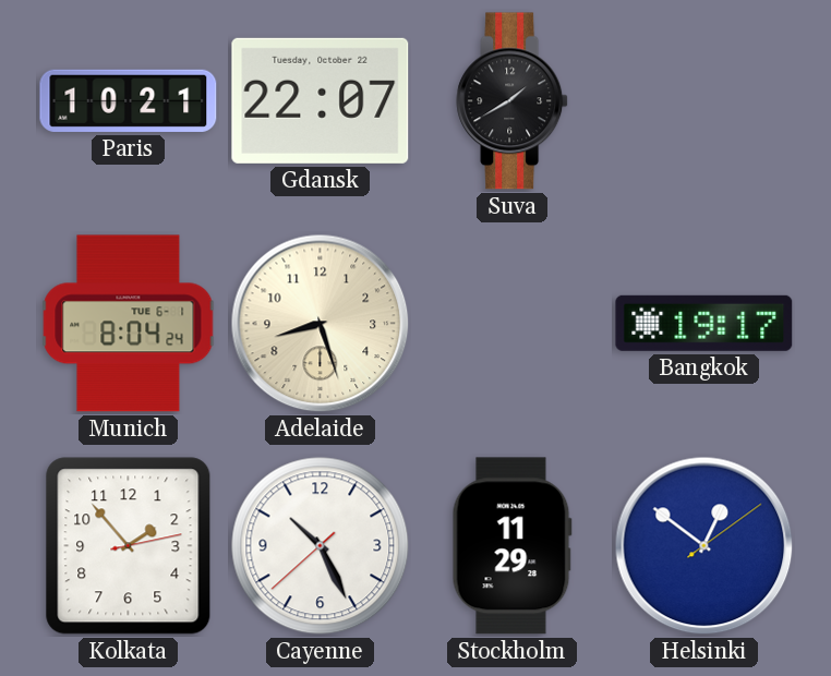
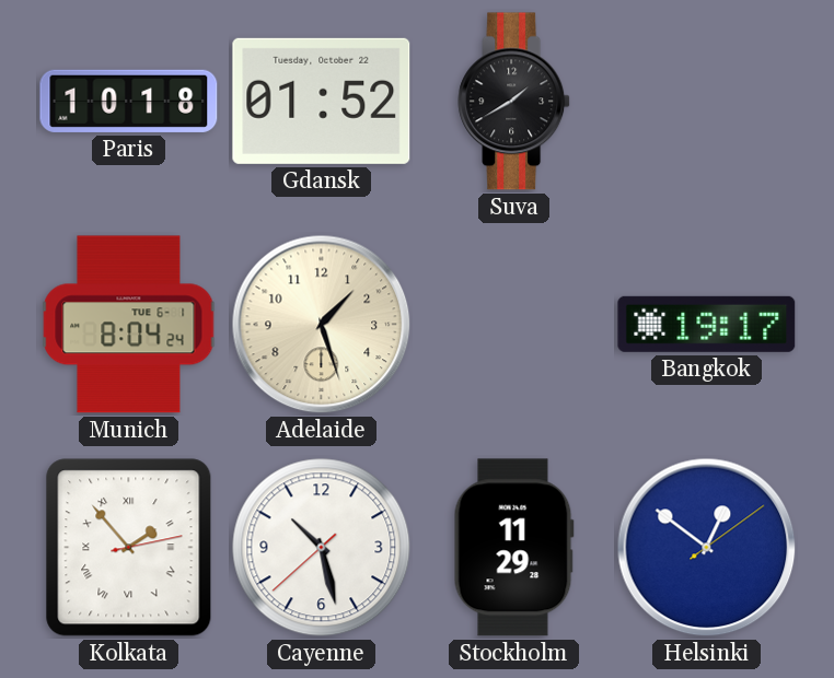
Paris: 10:21 -> 10:18
Gdansk: 22:07 -> 01:52
Adelaide: 8:27 -> 1:27
Kolkata numerals: Arabic -> Roman
Cayenne: 10:25 -> 10:27
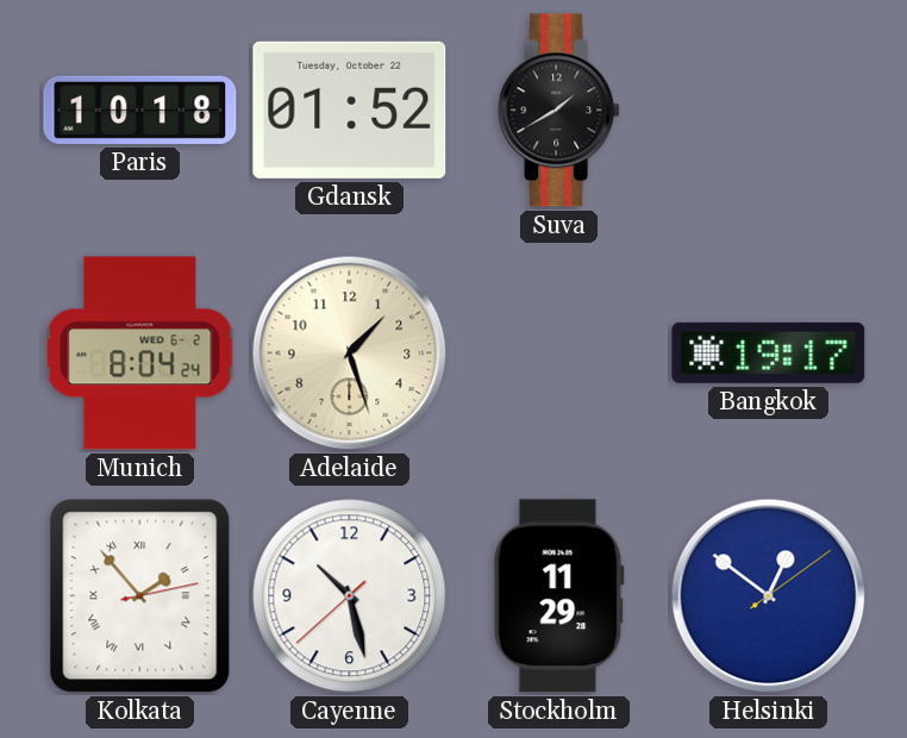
Munich date: TUE 6-1 -> WED 6-2
